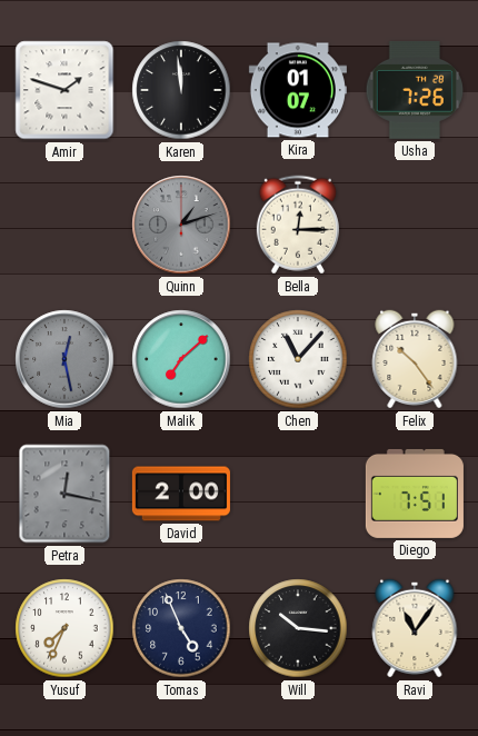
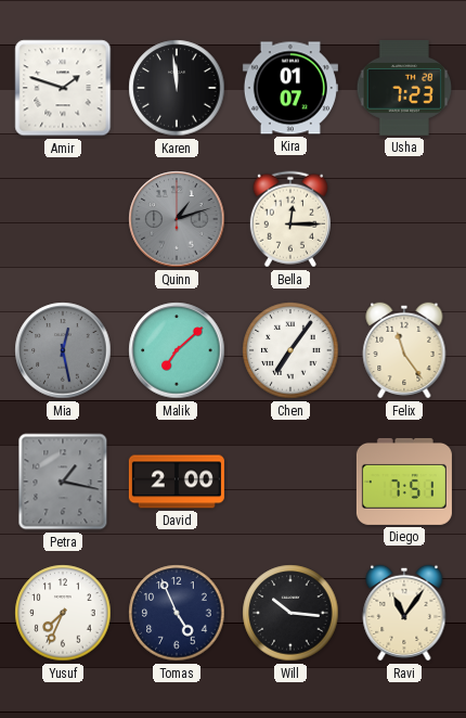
Usha: 7:26 -> 7:23
Chen: 11:07 -> 7:06
Felix: 10:24 -> 11:24
Petra: 12:17 -> 1:17
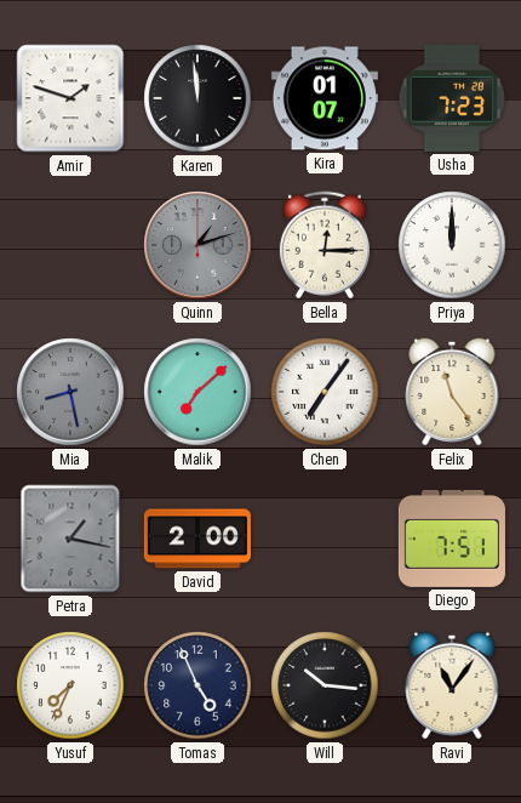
Priya: none -> 12:00
Mia: 12:28 -> 8:28
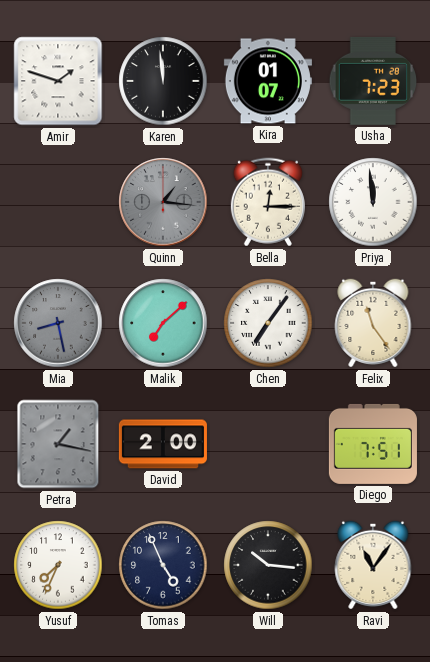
Quinn: 1:12 -> 1:16
Priya: 12:00 -> 11:59
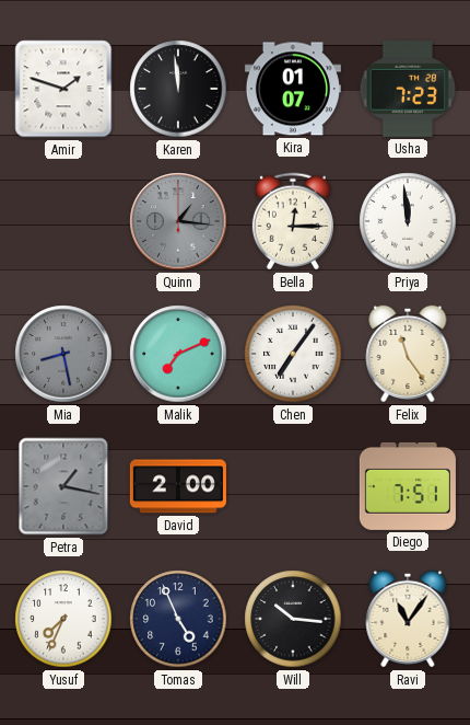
Malik: 7:08 -> 7:11
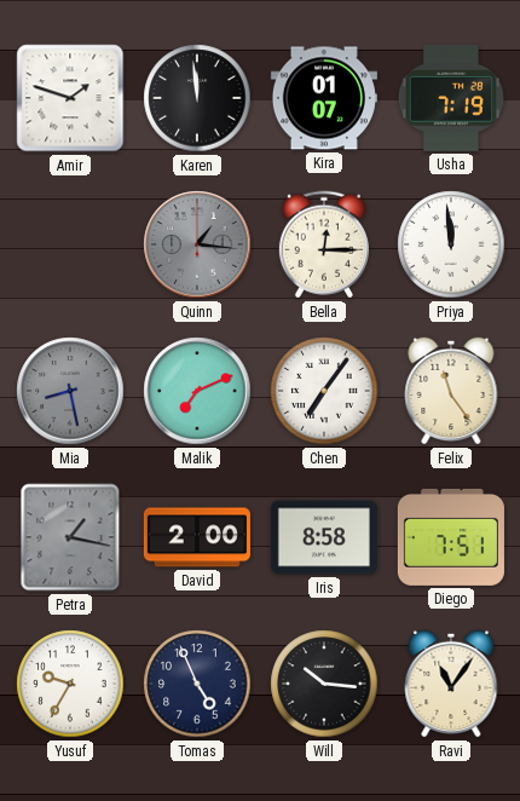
Usha: 7:23 -> 7:19
Iris: none -> 8:58
Yusuf: 7:34 -> 9:35
